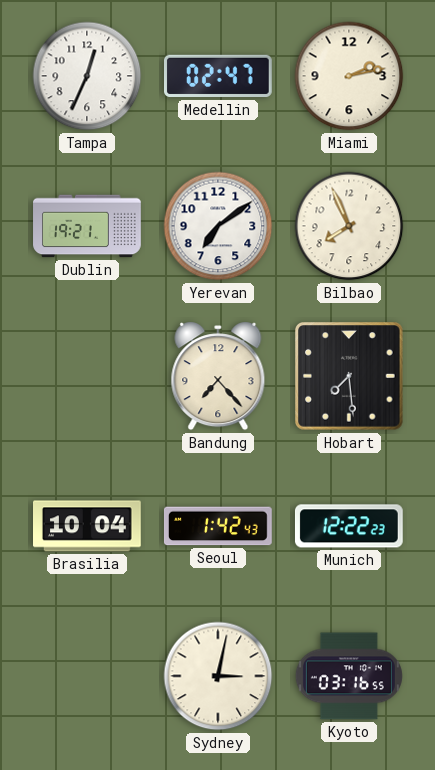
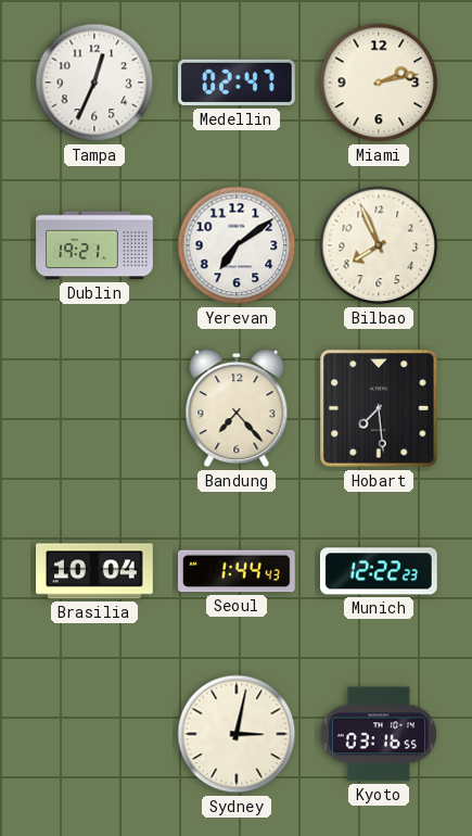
Seoul: 1:42 -> 1:44
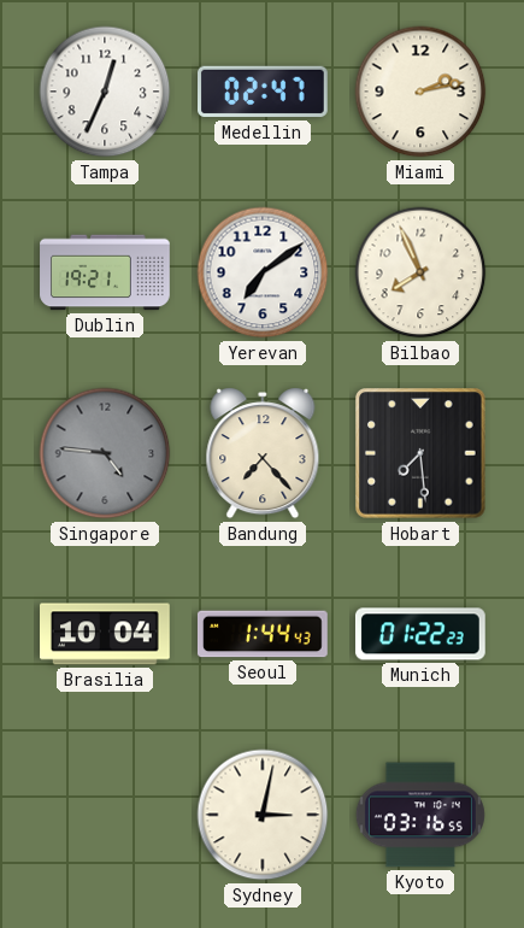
Singapore: none -> 4:46
Munich: 12:22 -> 01:22
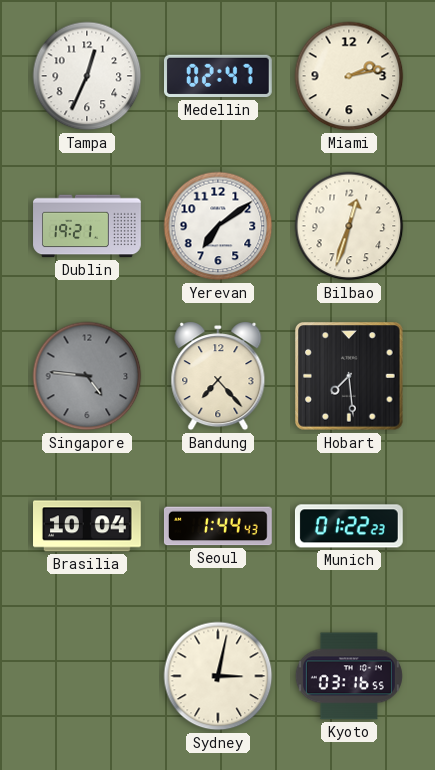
Bilbao: 7:56 -> 12:33
